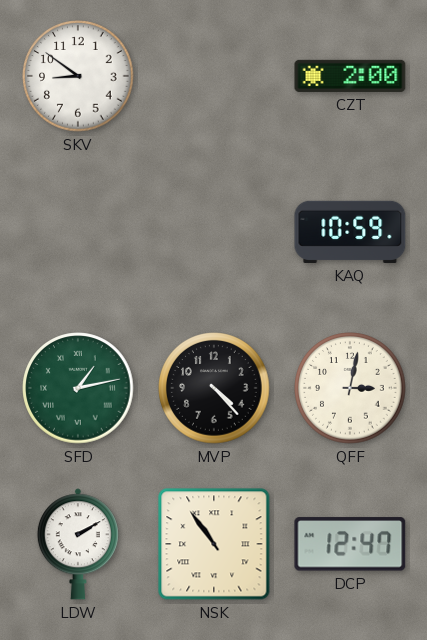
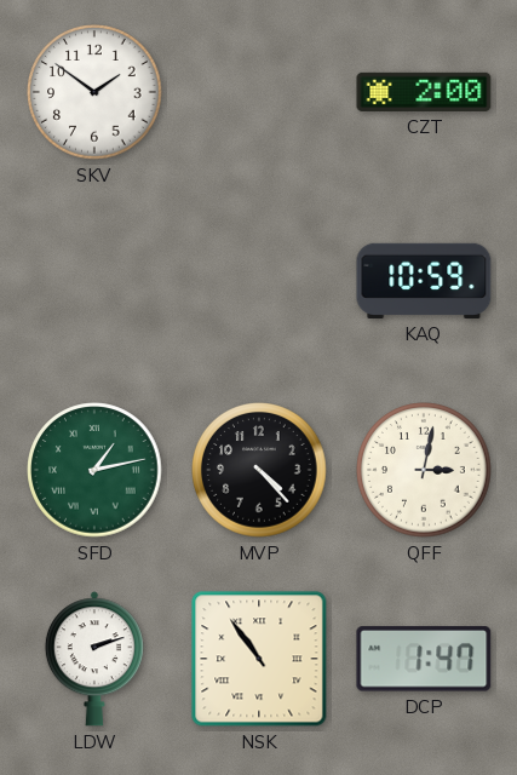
SKV: 8:51 -> 1:51
LDW: 2:10 -> 2:12
DCP: 12:47 -> 1:47
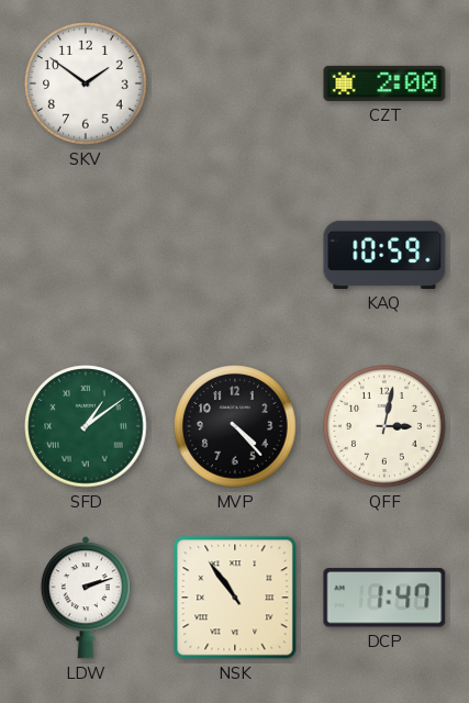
SFD: 1:13 -> 1:09
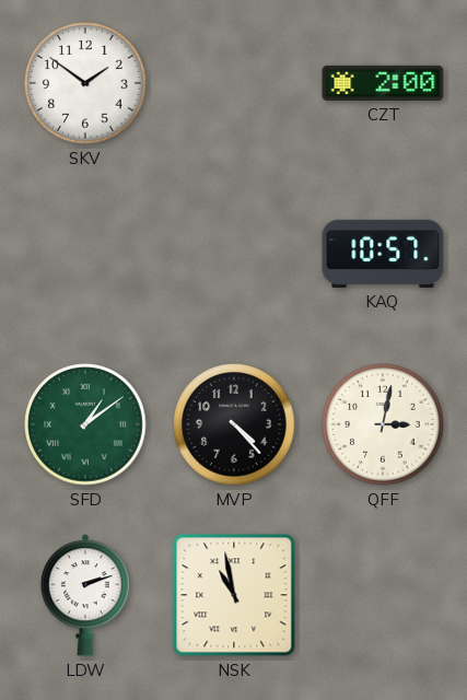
KAQ: 10:59 -> 10:57
NSK: 10:54 -> 10:58
DCP: 1:47 -> none
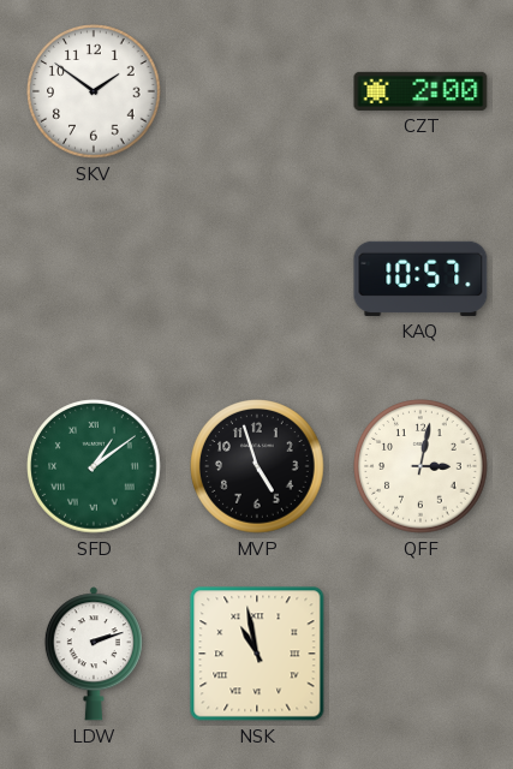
MVP: 4:23 -> 4:57
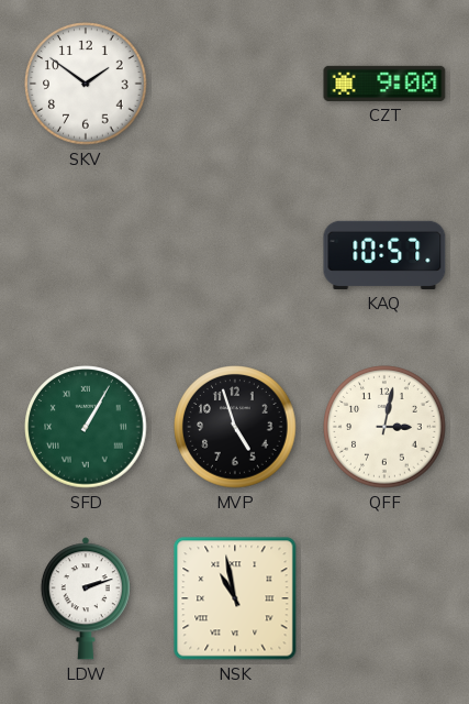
CZT: 2:00 -> 9:00
SFD: 1:09 -> 1:05
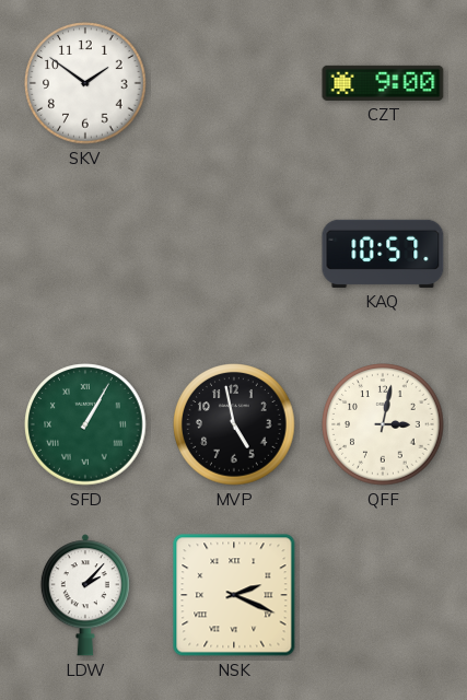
MVP: 4:57 -> 4:58
LDW: 2:12 -> 2:07
NSK: 10:58 -> 2:19
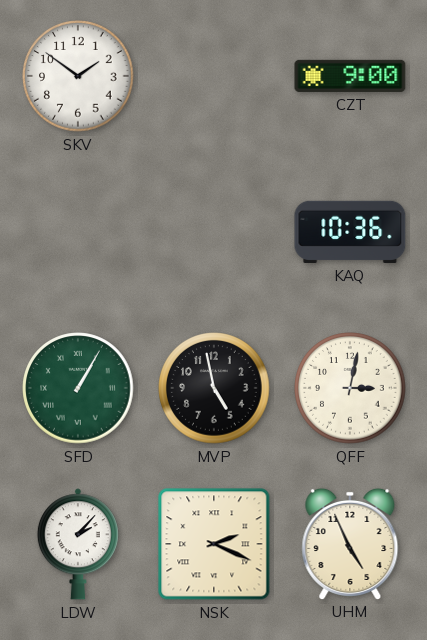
KAQ: 10:57 -> 10:36
UHM: none -> 4:56
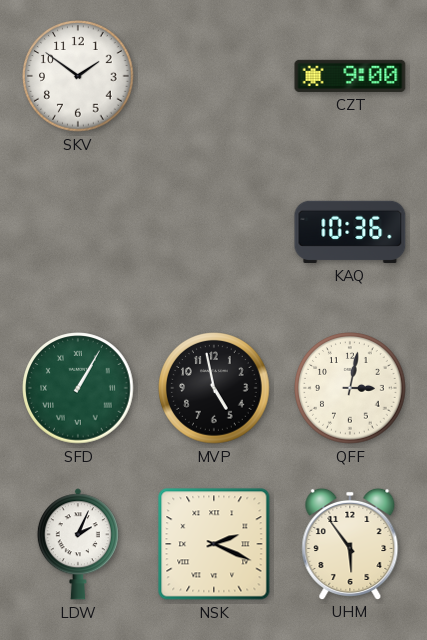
LDW: 2:07 -> 2:04
UHM: 4:56 -> 5:54
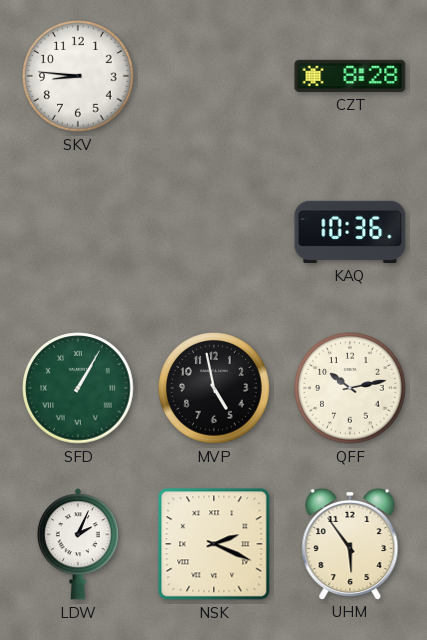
SKV: 1:51 -> 8:46
CZT: 9:00 -> 8:28
QFF: 3:02 -> 10:13
